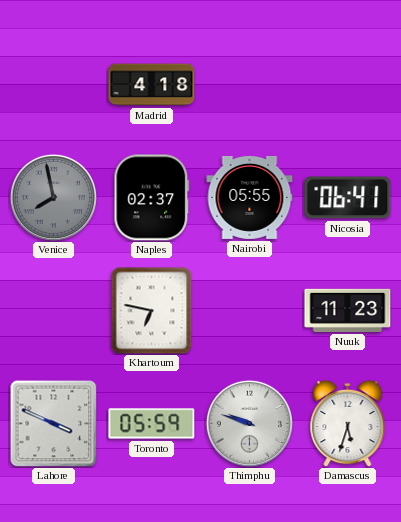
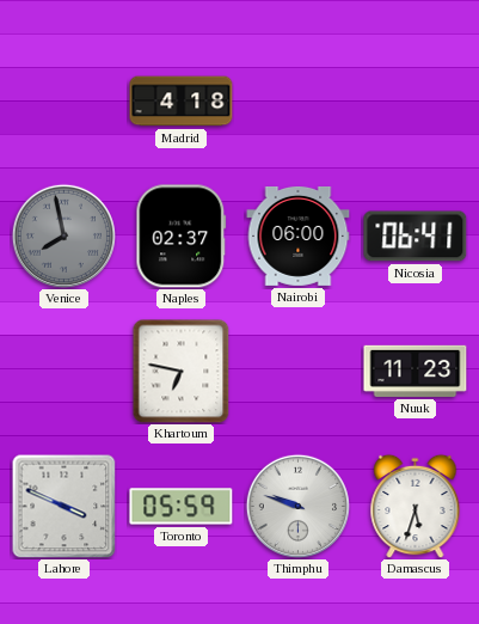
Nairobi: 05:55 -> 06:00
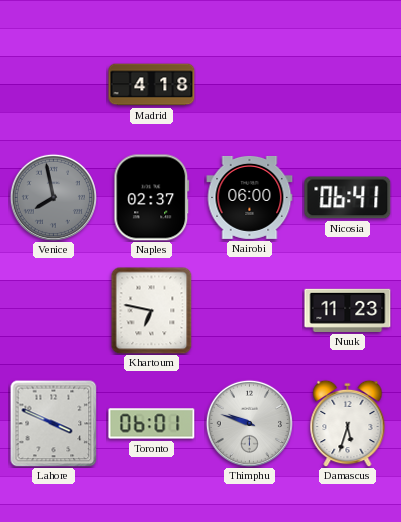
Toronto: 05:59 -> 06:01
